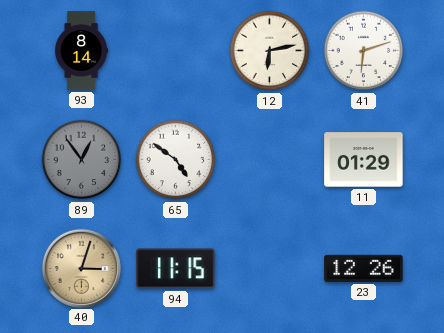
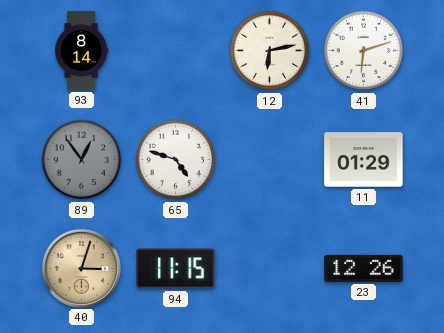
65: 4:51 -> 4:48
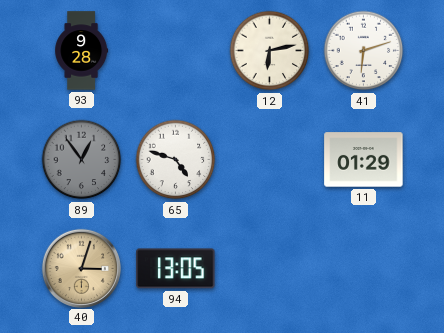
93: 8:14 -> 9:28
94: 11:15 -> 13:05
23: 12:26 -> none
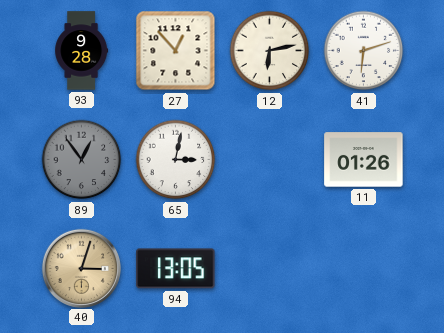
27: none -> 12:53
65: 4:48 -> 3:02
11: 01:29 -> 01:26
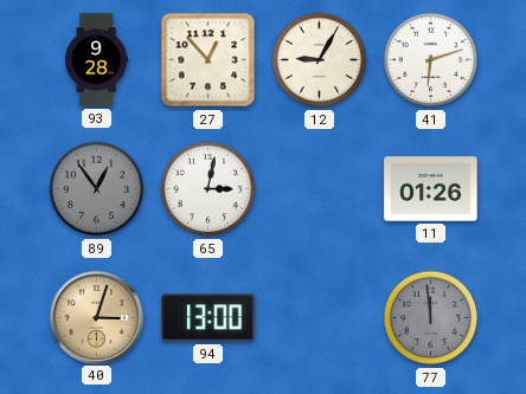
12: 6:13 -> 9:05
94: 13:05 -> 13:00
77: none -> 11:59
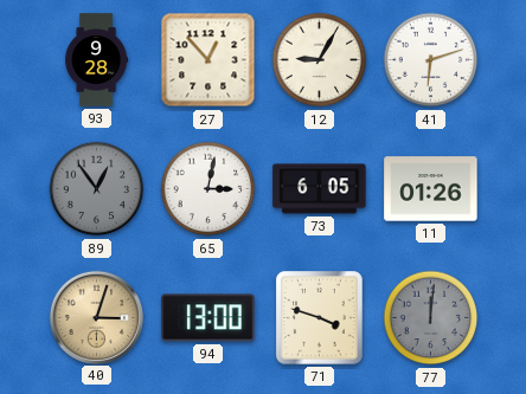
73: none -> 6:05
71: none -> 3:48
77: 11:59 -> 12:01
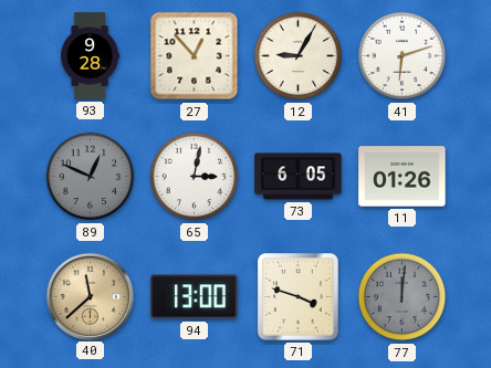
89: 12:54 -> 12:49
40: 3:03 -> 11:38
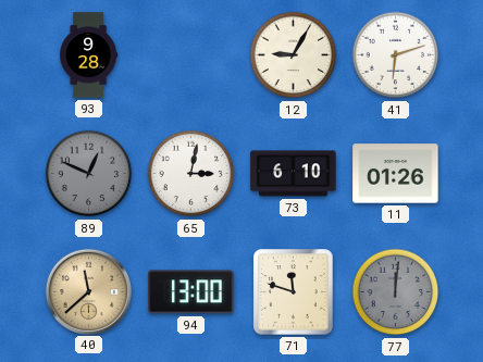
27: 12:53 -> none
73: 6:05 -> 6:10
71: 3:48 -> 11:48
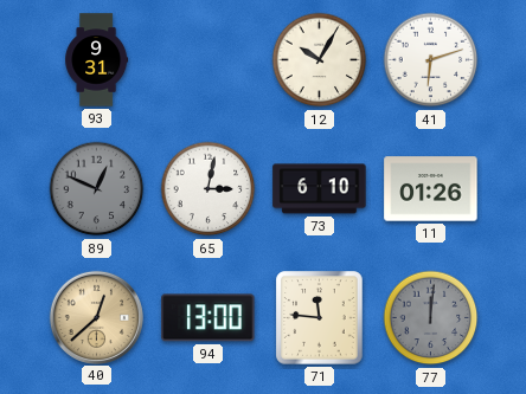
93: 9:28 -> 9:31
12: 9:05 -> 10:05
40: 11:38 -> 12:38
71: 11:48 -> 11:46
